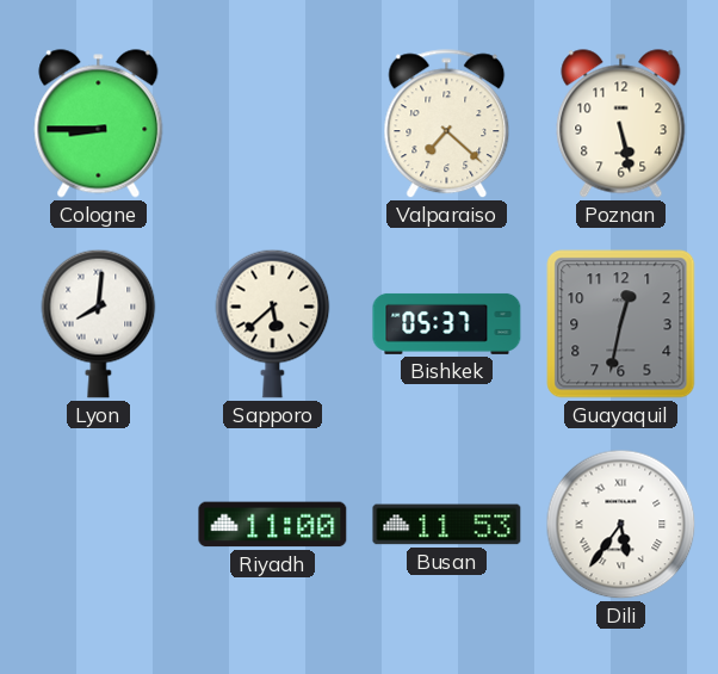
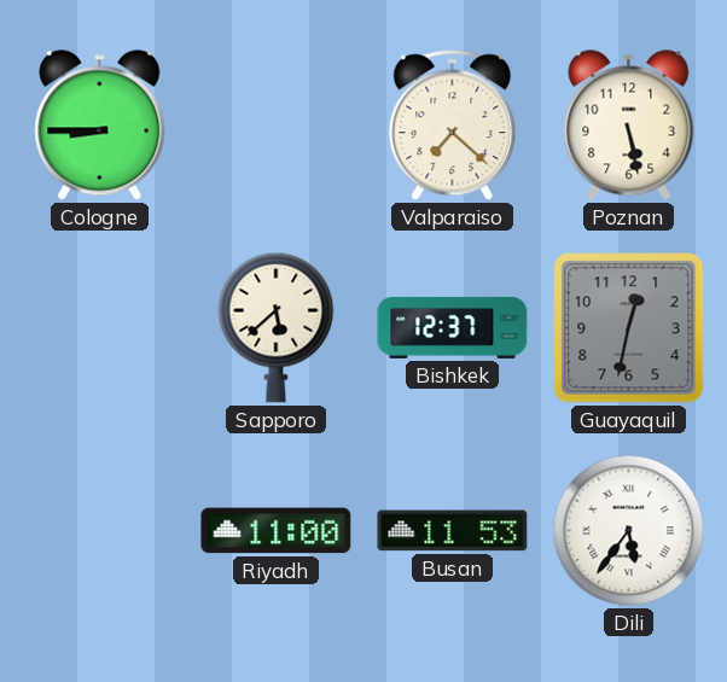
Lyon: 8:01 -> none
Bishkek: 05:37 -> 12:37
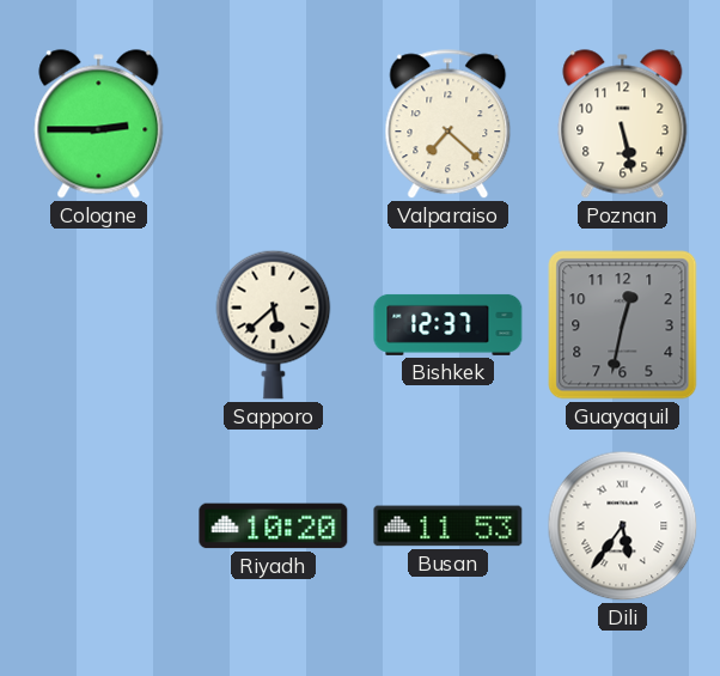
Cologne: 8:45 -> 2:45
Riyadh: 11:00 -> 10:20
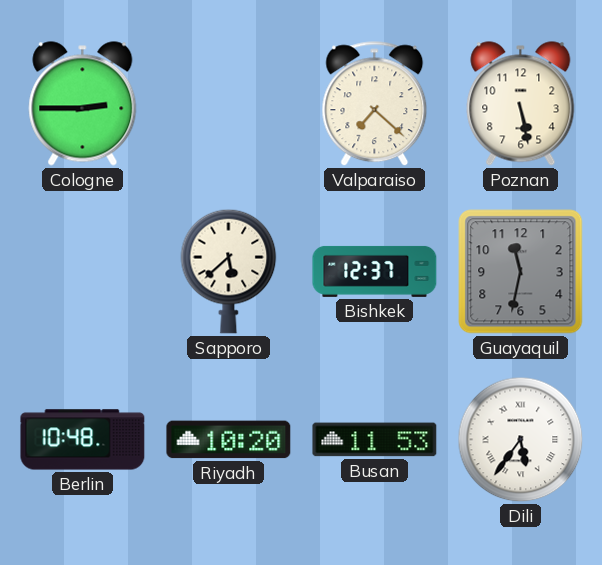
Guayaquil: 12:32 -> 11:32
Berlin: none -> 10:48
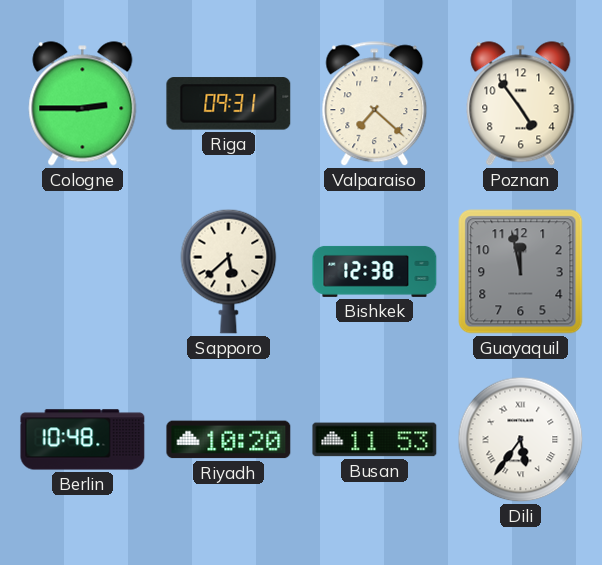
Riga: none -> 09:31
Poznan: 5:28 -> 4:54
Bishkek: 12:37 -> 12:38
Guayaquil: 11:32 -> 11:58
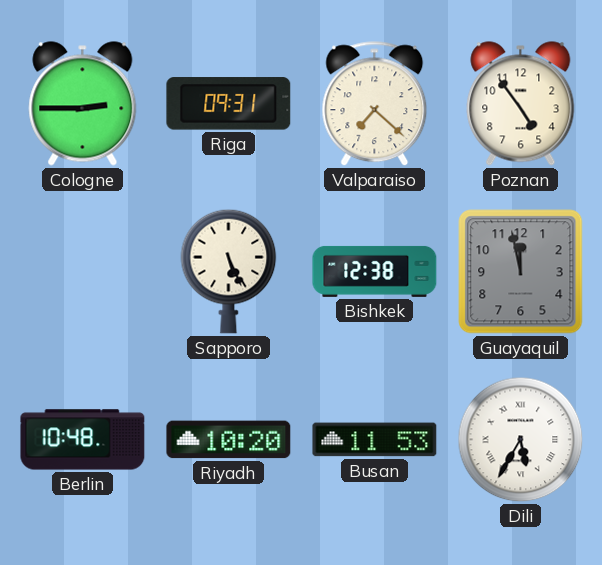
Sapporo: 5:38 -> 5:26
Dili: 5:36 -> 5:35
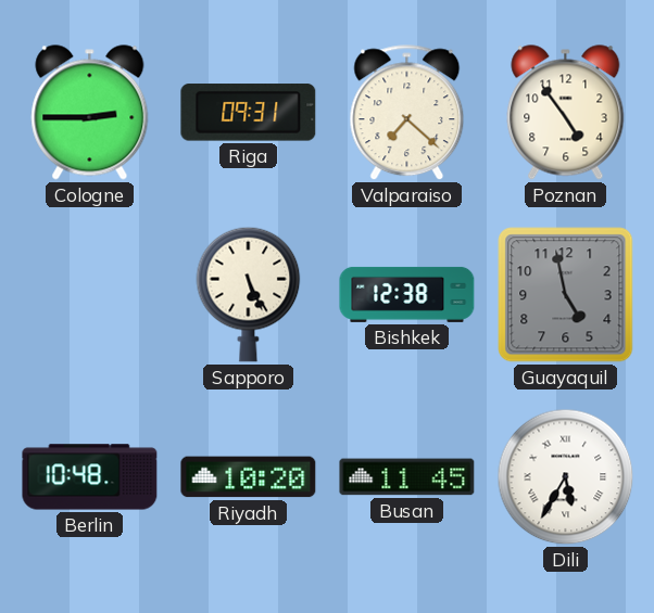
Guayaquil: 11:58 -> 4:58
Busan: 11:53 -> 11:45
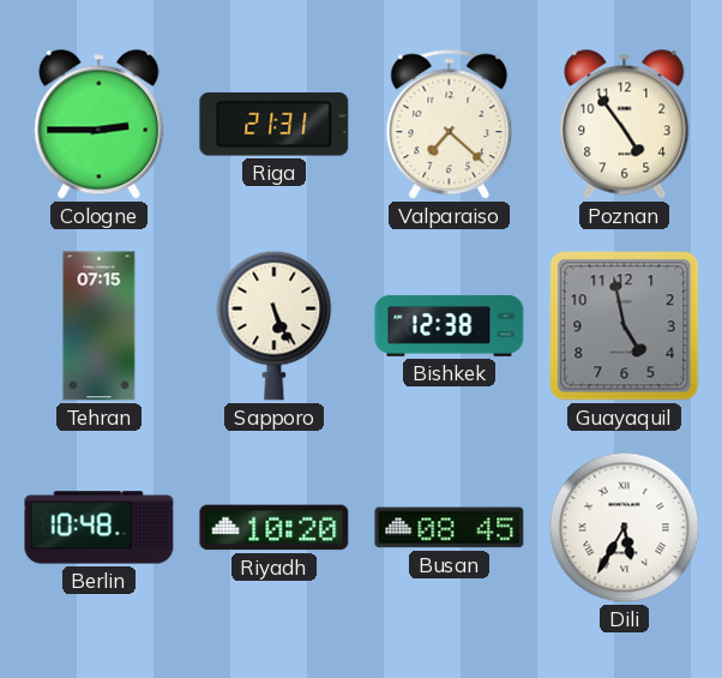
Riga: 09:31 -> 21:31
Tehran: none -> 07:15
Busan: 11:45 -> 08:45
